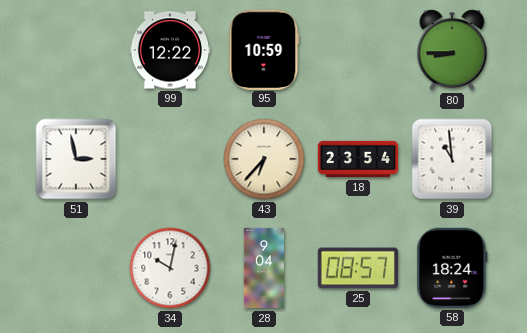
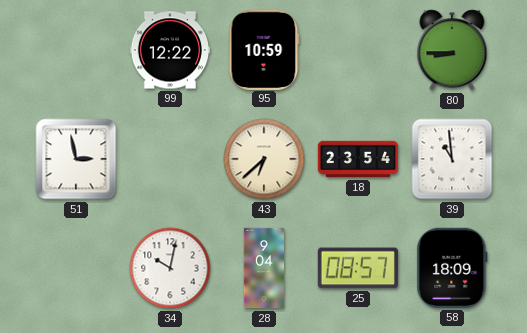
43: 6:37 -> 6:38
58: 18:24 -> 18:09
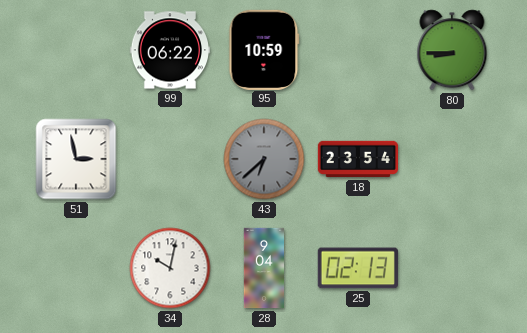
99: 12:22 -> 06:22
43 dial: cream -> grey
39: 10:59 -> none
25: 08:57 -> 02:13
58: 18:09 -> none
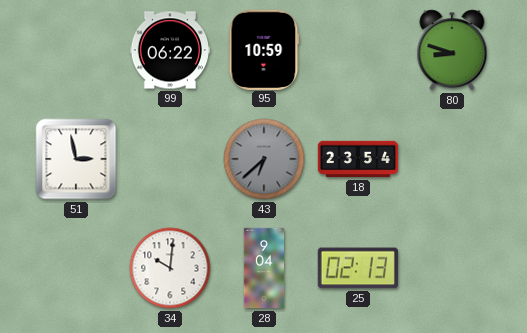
80: 8:45 -> 8:48
34: 10:02 -> 10:01
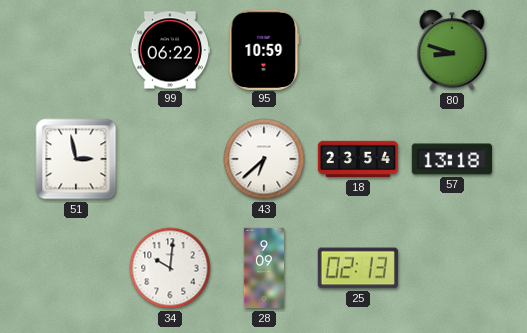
43 dial: grey -> white
57: none -> 13:18
28: 9:04 -> 9:09
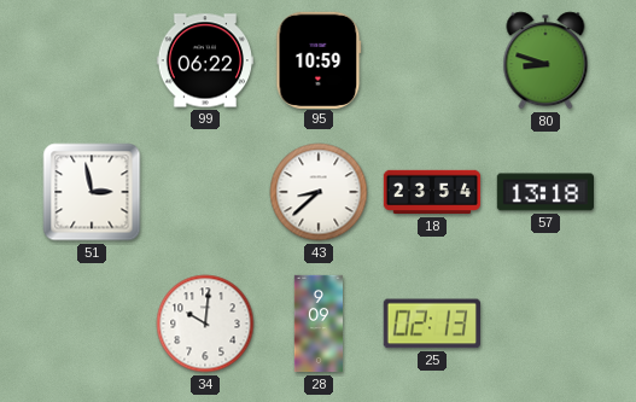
43: 6:38 -> 8:38
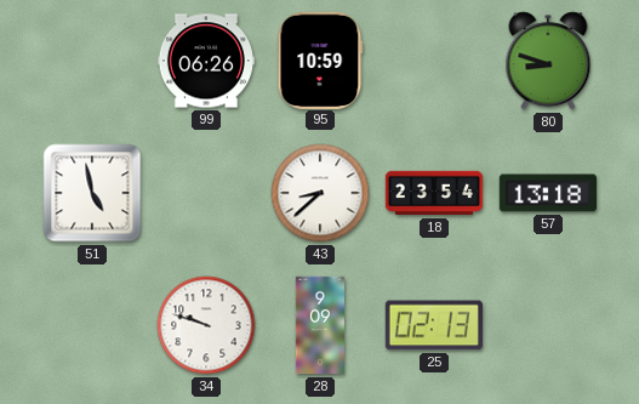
99: 06:22 -> 06:26
51: 2:58 -> 4:58
34: 10:01 -> 9:48
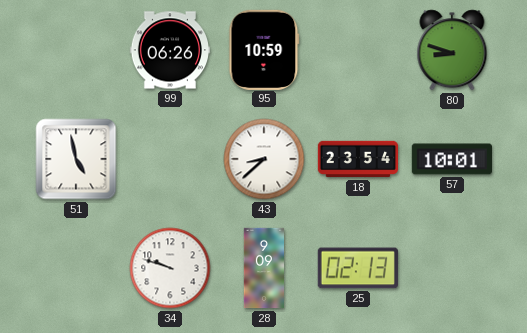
57: 13:18 -> 10:01
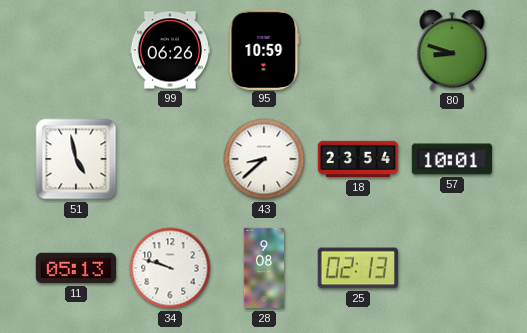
11: none -> 05:13
28: 9:09 -> 9:08
